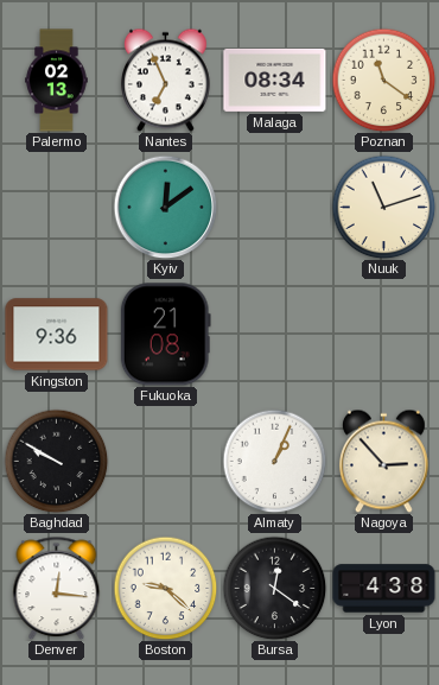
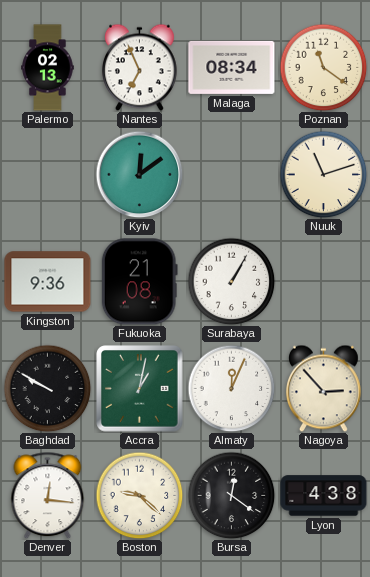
Surabaya: none -> 1:05
Accra: none -> 1:02
Almaty: 1:04 -> 12:04
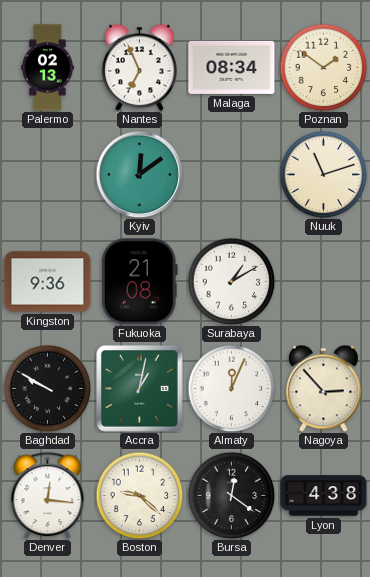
Poznan: 11:21 -> 1:51
Surabaya: 1:05 -> 1:10
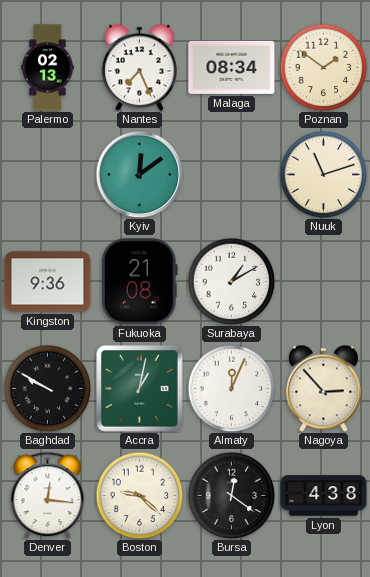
Nantes: 6:56 -> 7:26
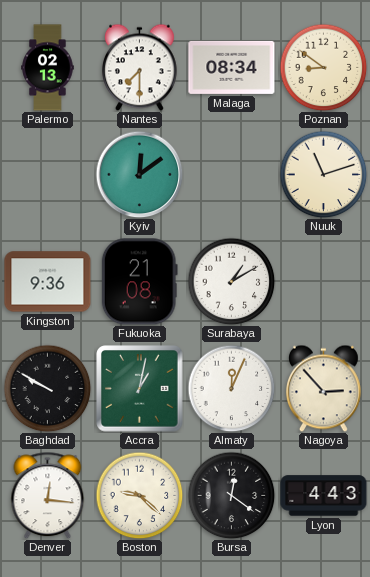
Nantes: 7:26 -> 7:30
Poznan: 1:51 -> 8:51
Lyon: 4:38 -> 4:43
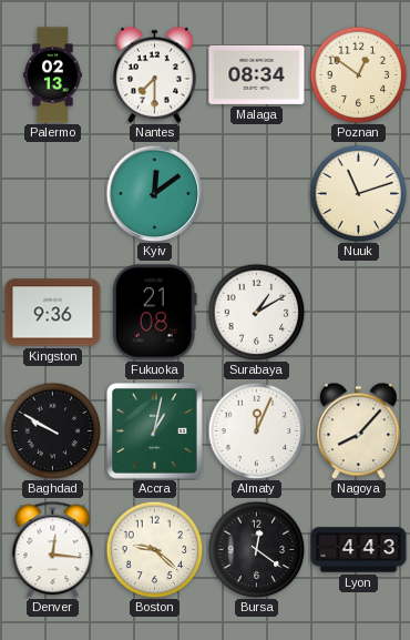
Poznan: 8:51 -> 12:51
Nagoya: 2:53 -> 8:07
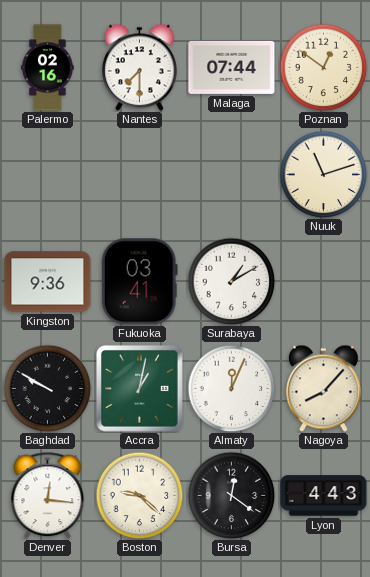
Palermo: 02:13 -> 02:16
Malaga: 08:34 -> 07:44
Kyiv: 12:09 -> none
Fukuoka: 21:08 -> 03:41
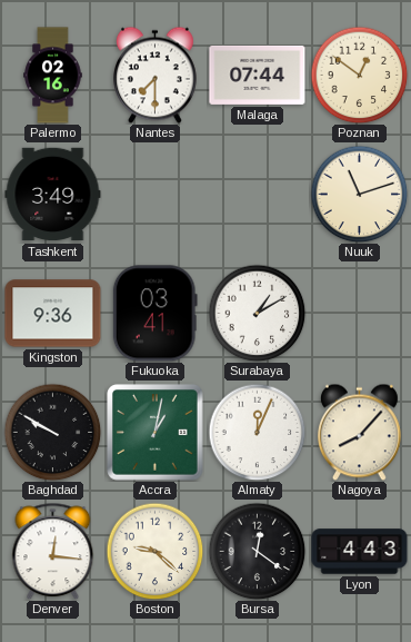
Tashkent: none -> 3:49
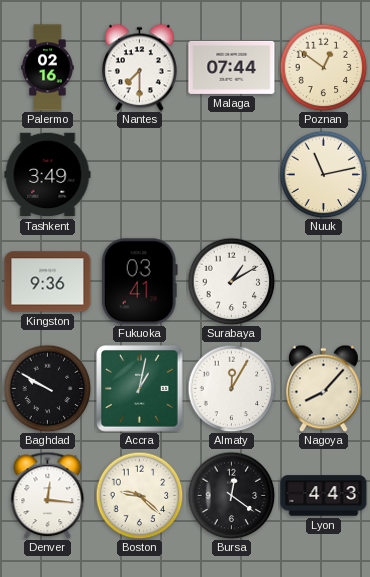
Nuuk: 11:12 -> 11:13
Almaty: 12:04 -> 12:05
